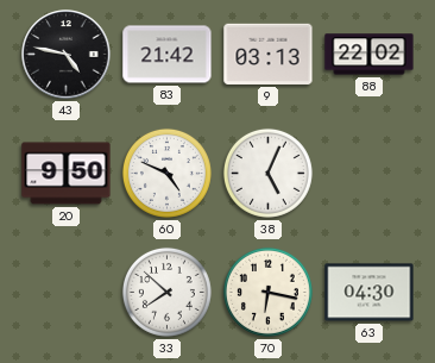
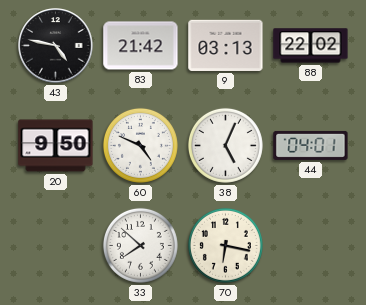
44: none -> 04:01
63: 04:30 -> none
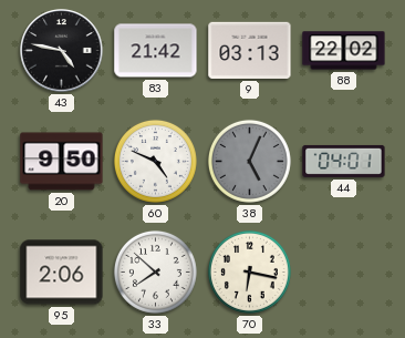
38 dial: white -> grey
95: none -> 2:06
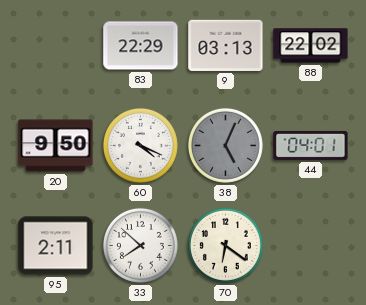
43: 4:47 -> none
83: 21:42 -> 22:29
60: 4:49 -> 4:19
95: 2:06 -> 2:11
70: 6:17 -> 6:21
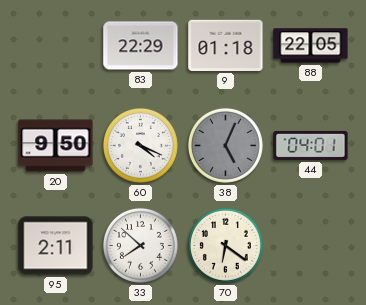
9: 03:13 -> 01:18
88: 22:02 -> 22:05
